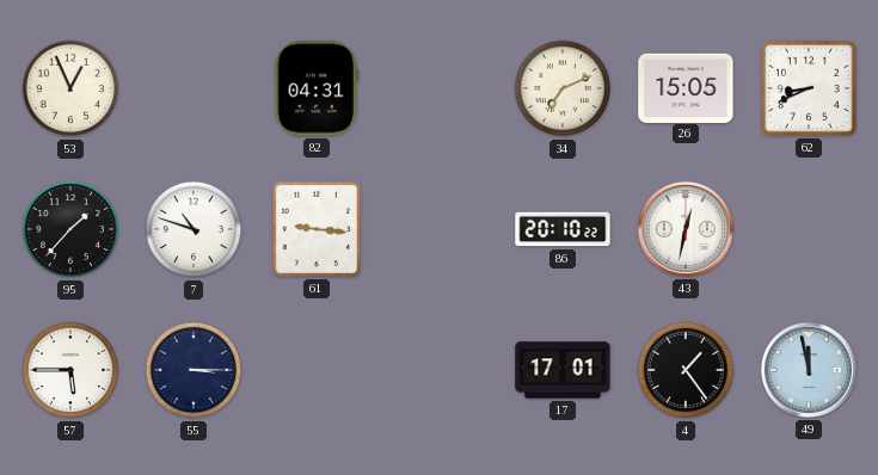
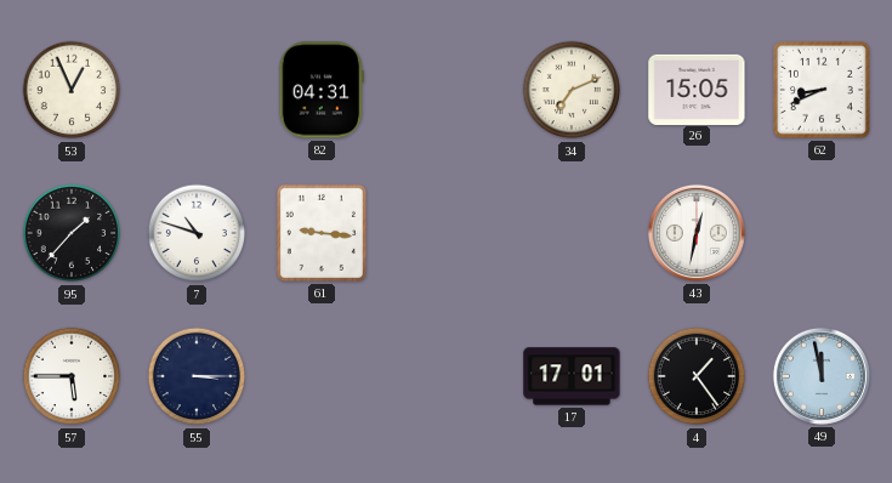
86: 20:10 -> none
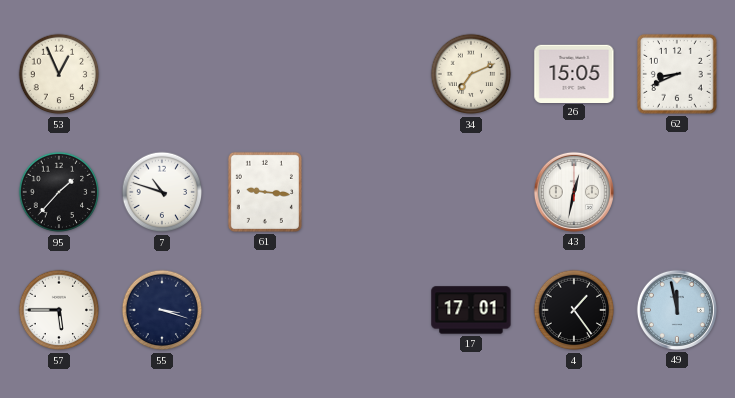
82: 04:31 -> none
55: 3:15 -> 3:18
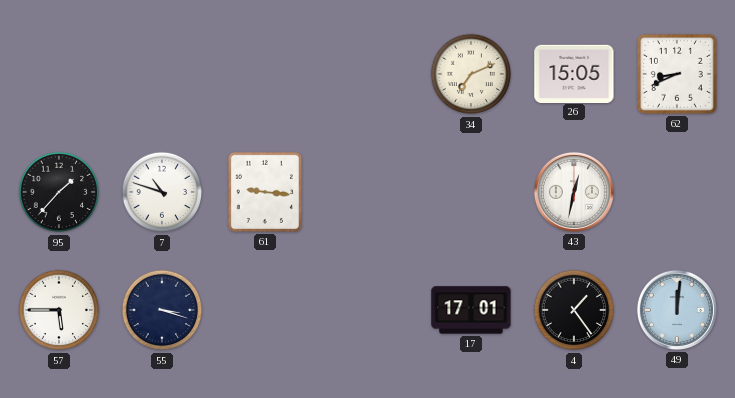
53: 12:56 -> none
49: 11:58 -> 12:01
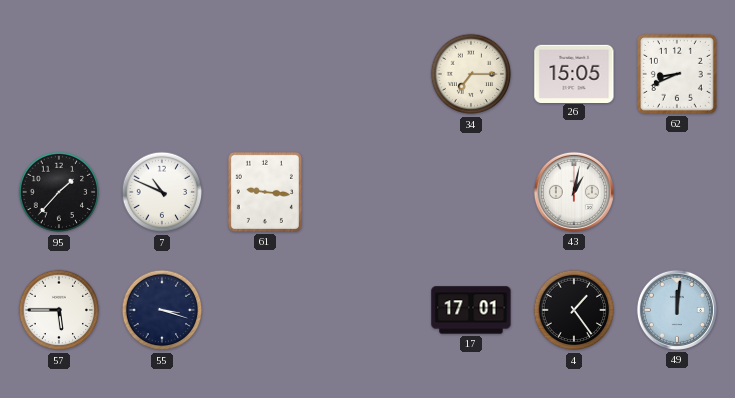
34: 7:11 -> 7:15
7: 10:48 -> 10:49
43: 12:32 -> 1:02
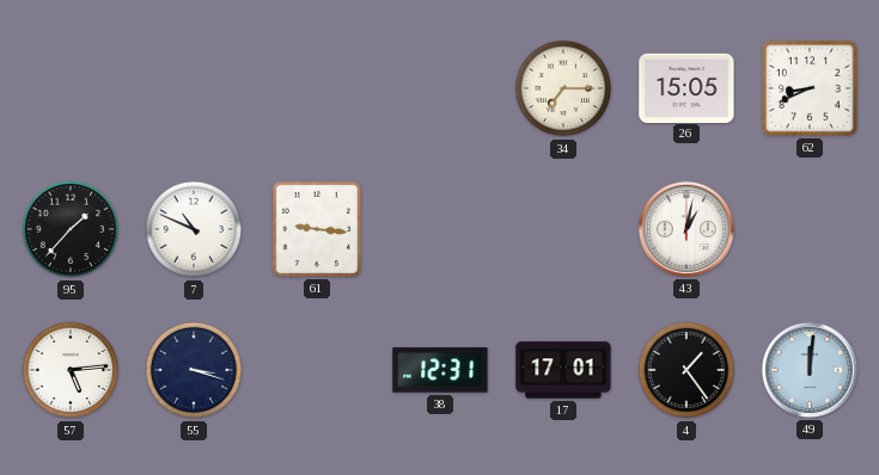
57: 5:45 -> 5:14
38: none -> 12:31
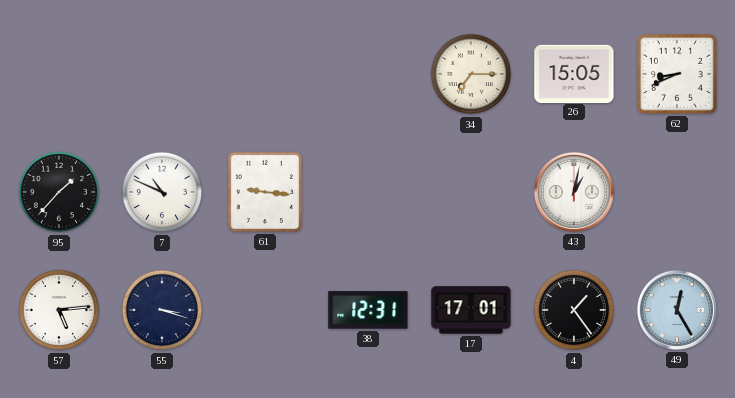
49: 12:01 -> 12:25
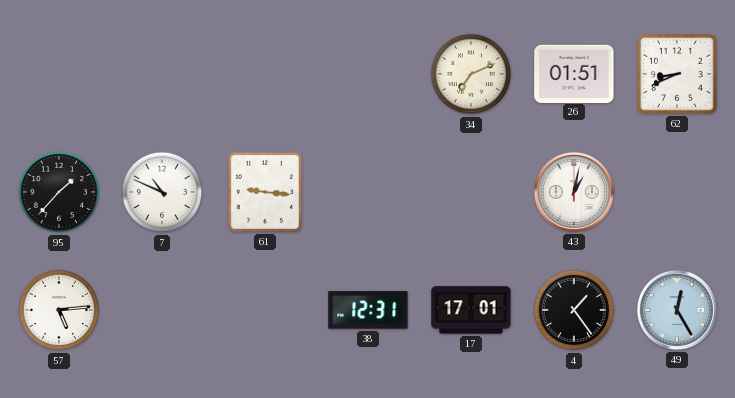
34: 7:15 -> 7:11
26: 15:05 -> 01:51
55: 3:18 -> none
